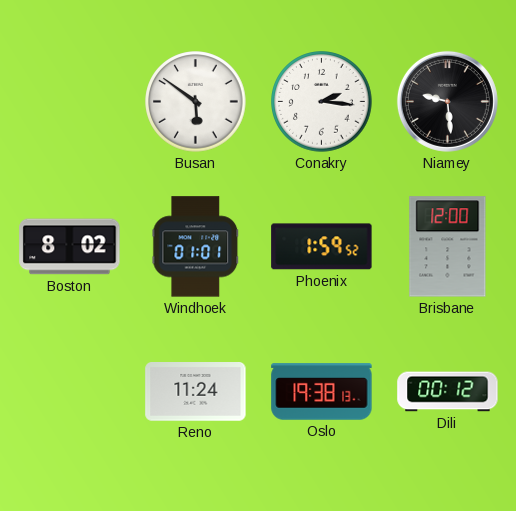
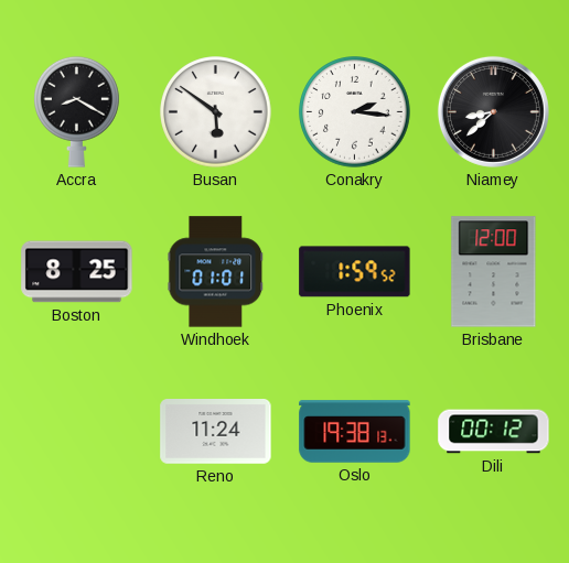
Accra: none -> 8:20
Niamey: 9:29 -> 8:38
Boston: 8:02 -> 8:25
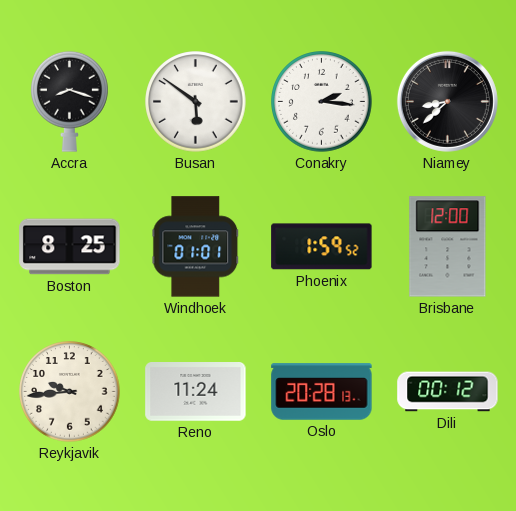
Accra: 8:20 -> 8:18
Reykjavik: none -> 9:44
Oslo: 19:38 -> 20:28
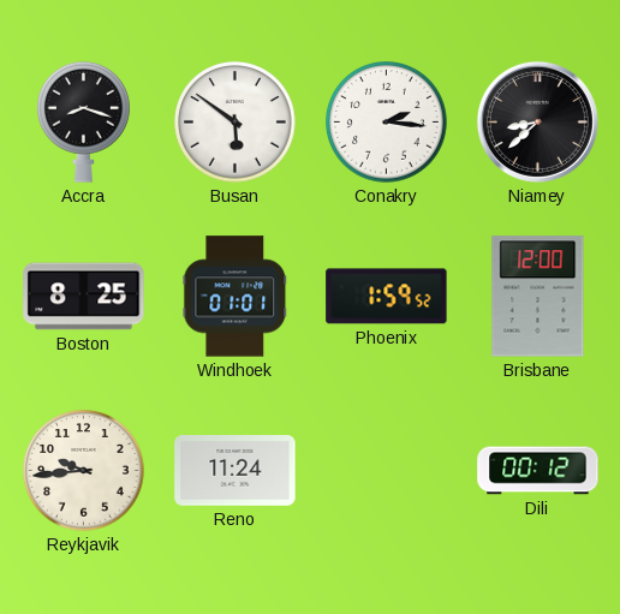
Oslo: 20:28 -> none
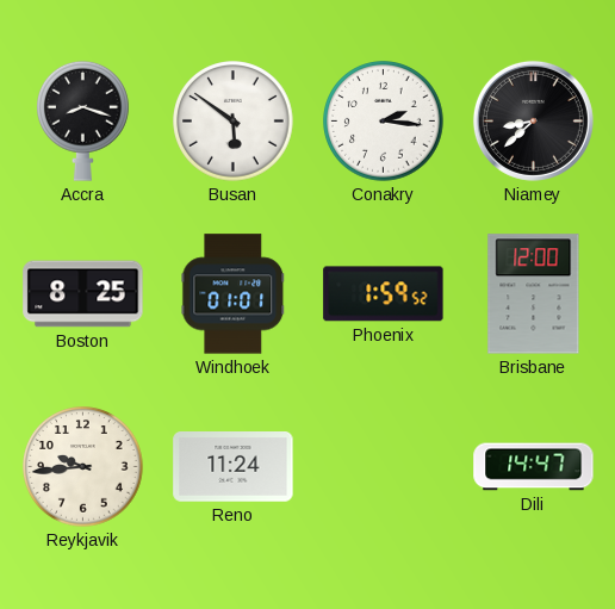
Dili: 00:12 -> 14:47
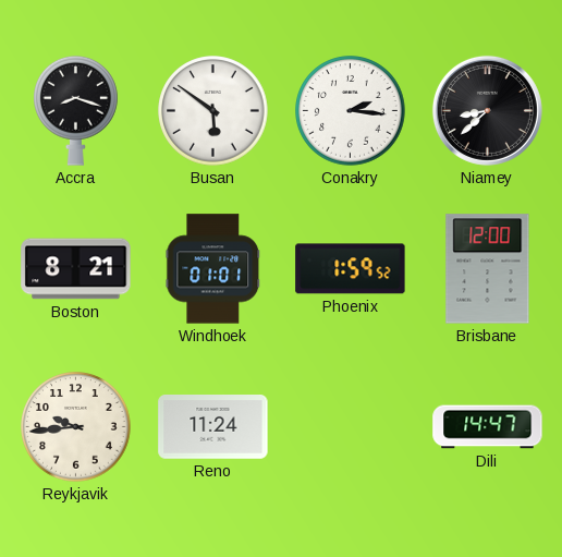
Boston: 8:25 -> 8:21
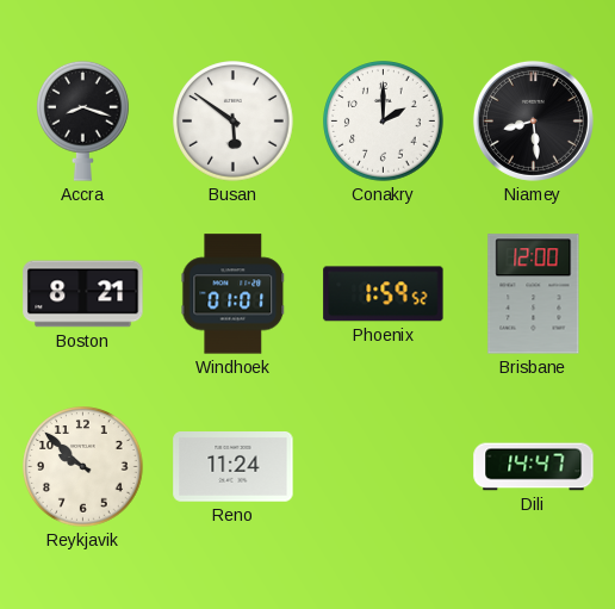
Conakry: 2:16 -> 2:00
Niamey: 8:38 -> 8:29
Reykjavik: 9:44 -> 9:52
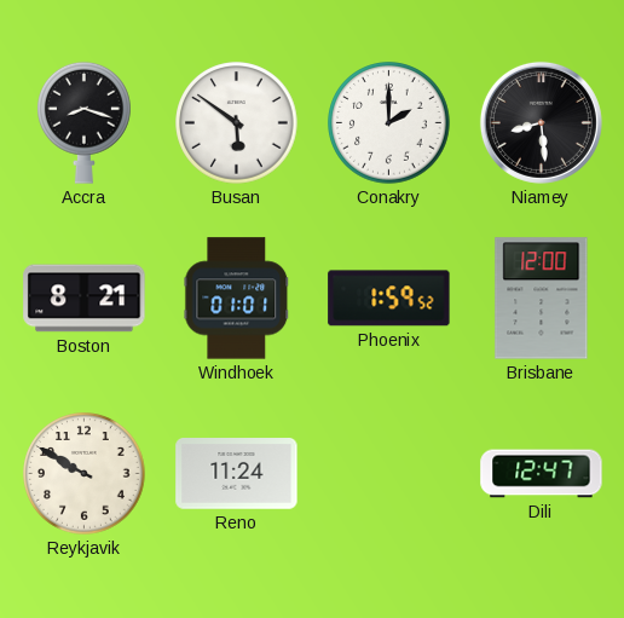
Reykjavik: 9:52 -> 9:50
Dili: 14:47 -> 12:47
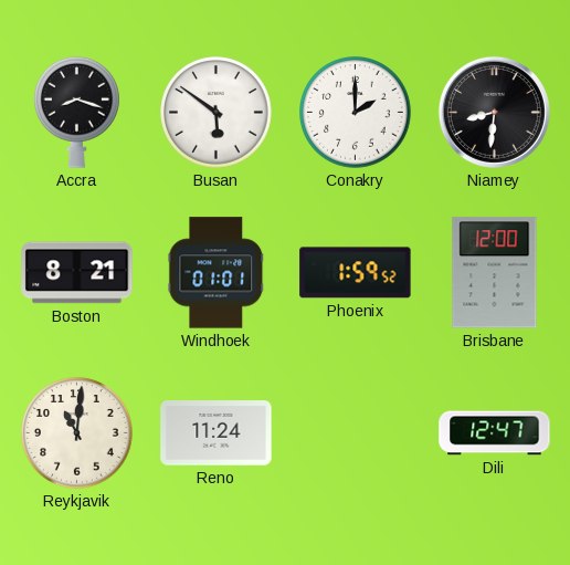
Niamey: 8:29 -> 8:31
Reykjavik: 9:50 -> 11:01
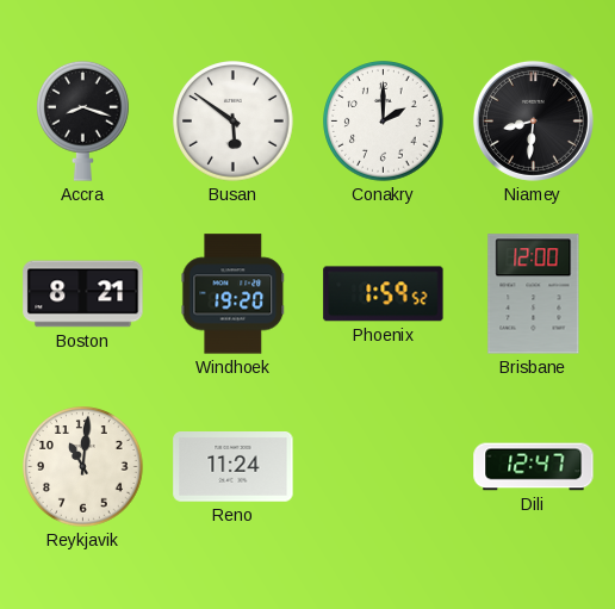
Windhoek: 01:01 -> 19:20
